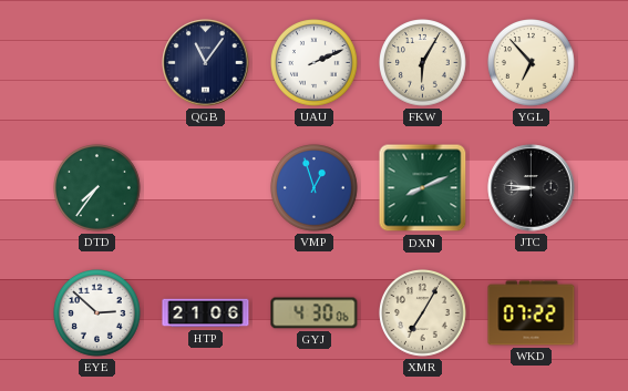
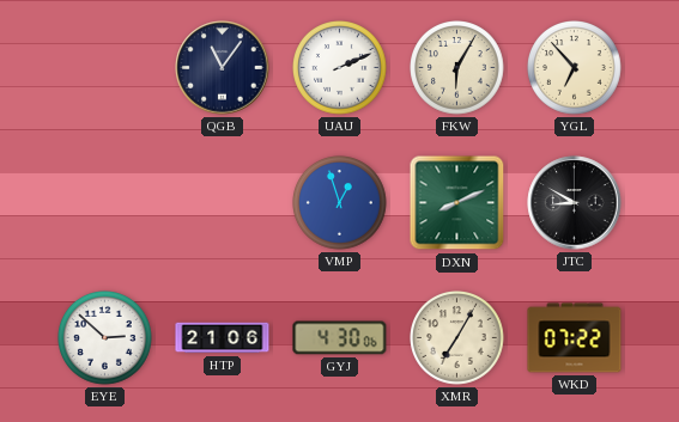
DTD: 7:36 -> none
JTC: 8:46 -> 8:50
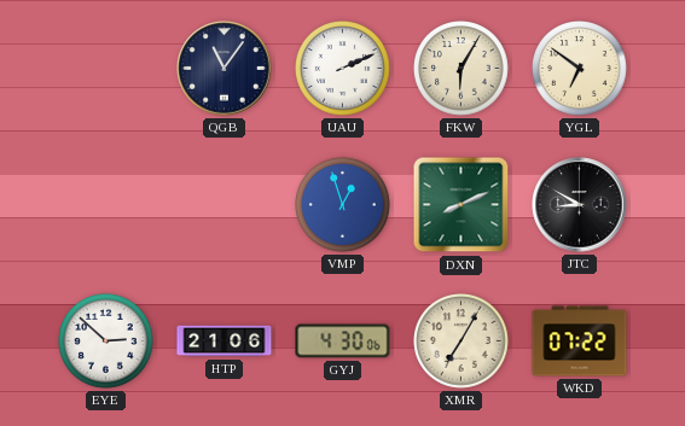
YGL: 6:53 -> 6:51
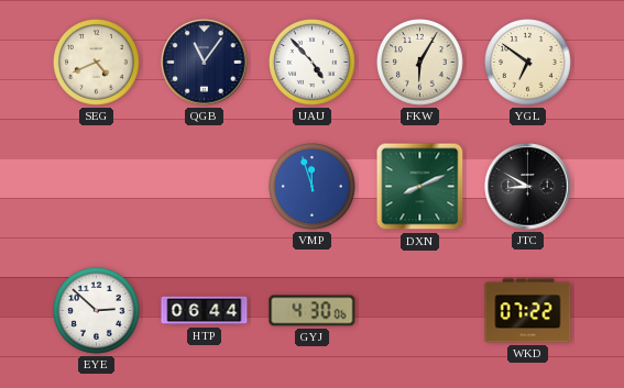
SEG: none -> 4:41
UAU: 2:11 -> 4:53
VMP: 12:57 -> 11:57
HTP: 21:06 -> 06:44
XMR: 7:05 -> none
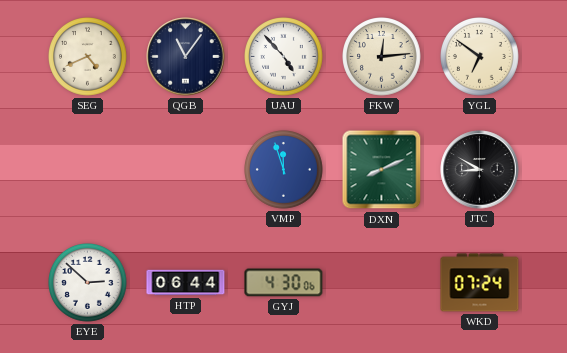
FKW: 6:05 -> 12:14
WKD: 07:22 -> 07:24
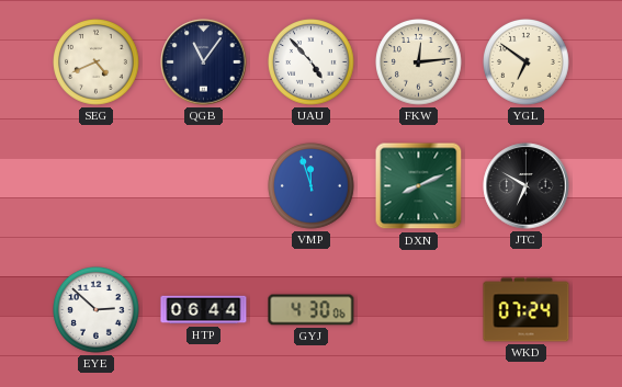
JTC: 8:50 -> 6:50
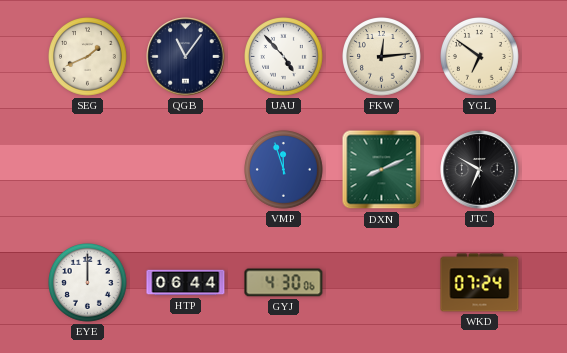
SEG: 4:41 -> 1:41
EYE: 2:52 -> 12:00
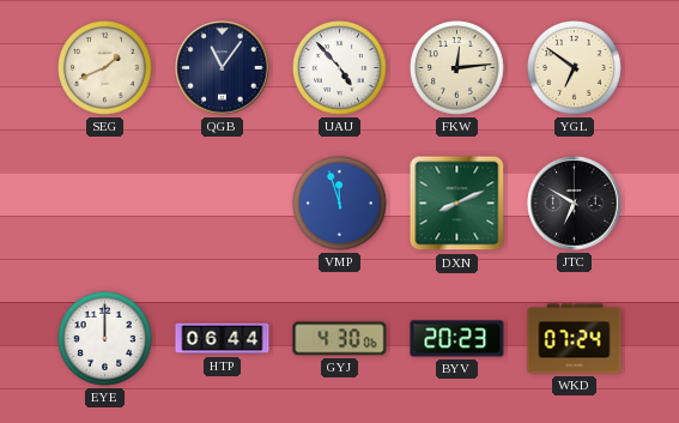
BYV: none -> 20:23
